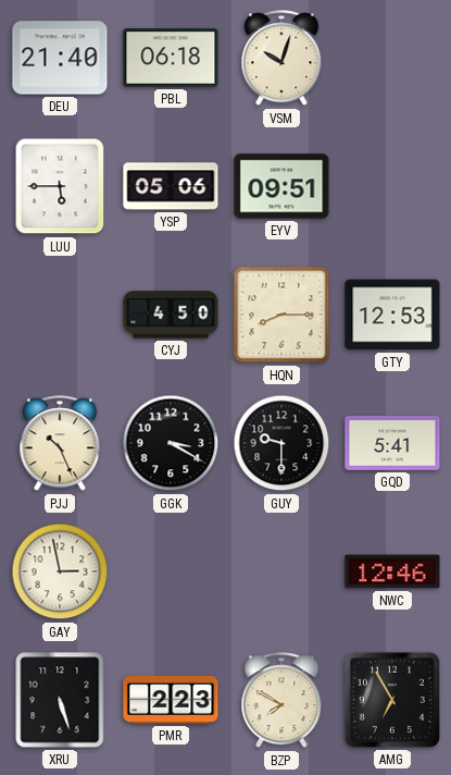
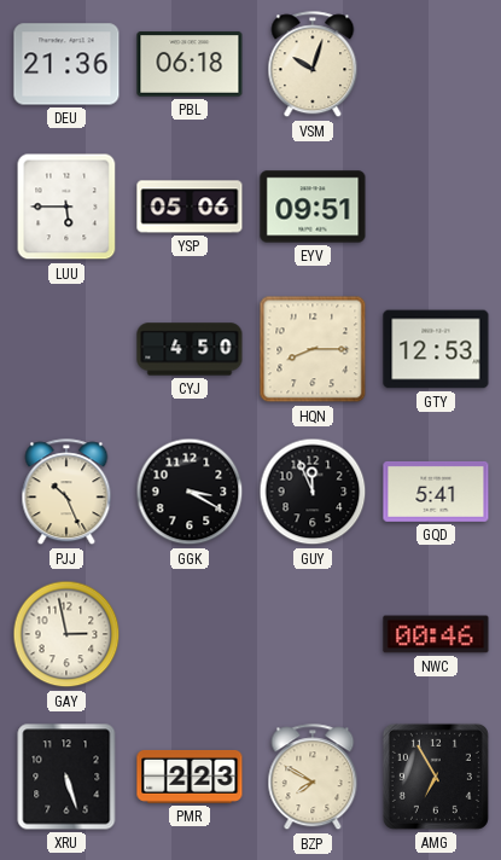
DEU: 21:40 -> 21:36
GUY: 9:30 -> 11:56
NWC: 12:46 -> 00:46
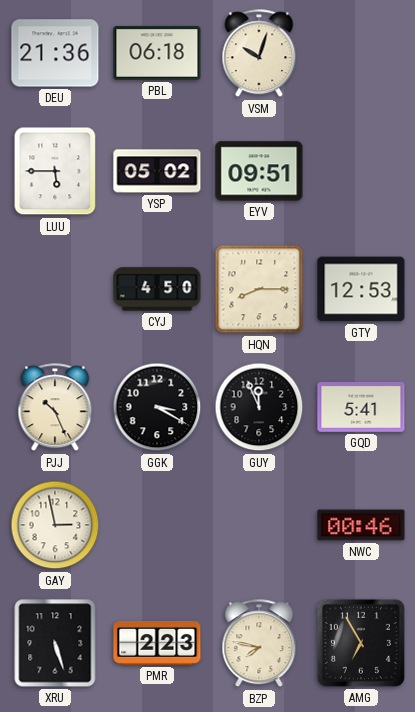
YSP: 05:06 -> 05:02
BZP: 7:50 -> 7:47
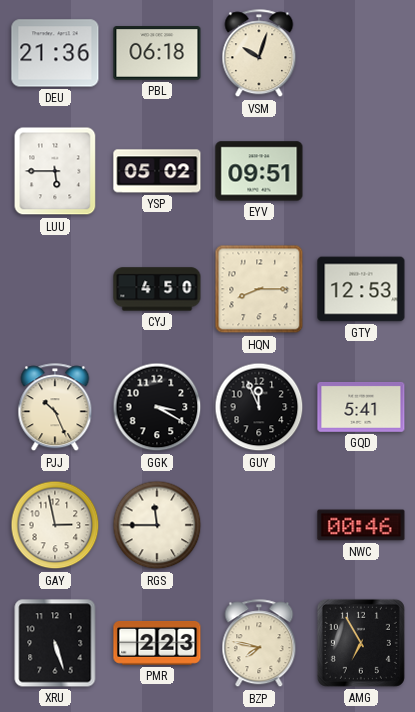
RGS: none -> 11:45
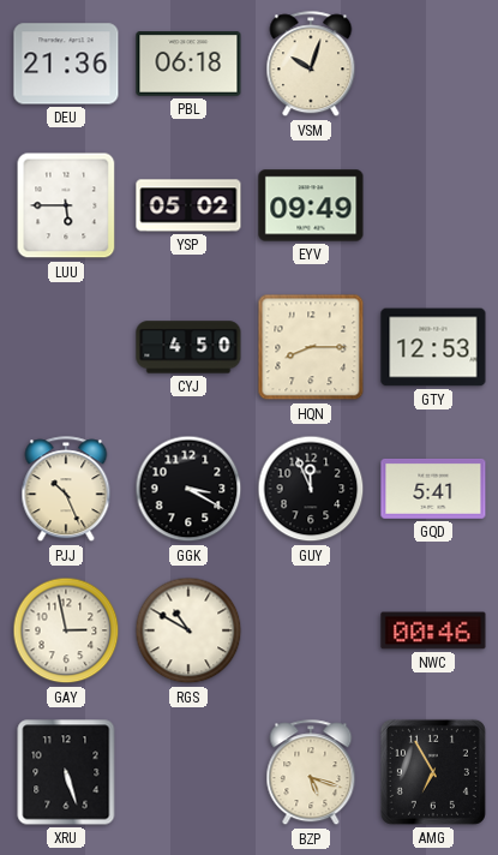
EYV: 09:51 -> 09:49
RGS: 11:45 -> 10:50
PMR: 2:23 -> none
BZP: 7:47 -> 5:18
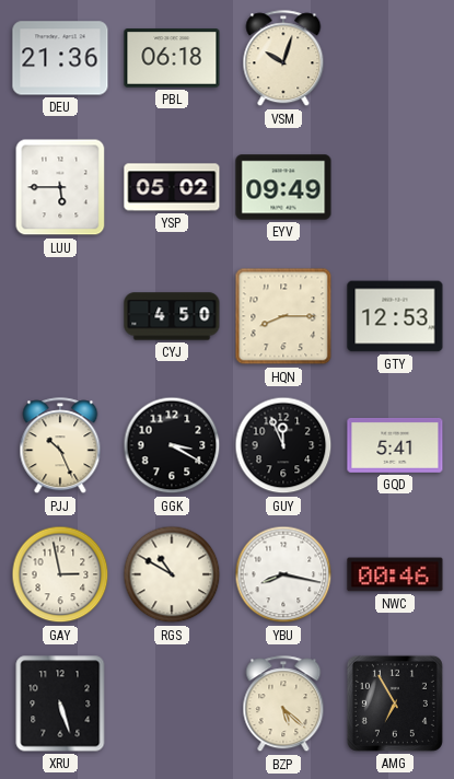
YBU: none -> 8:17
BZP: 5:18 -> 5:22
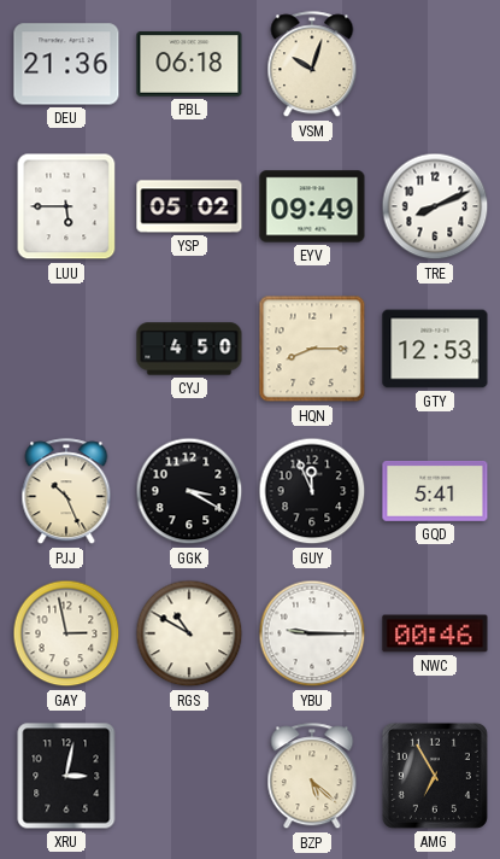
TRE: none -> 8:11
YBU: 8:17 -> 9:15
XRU: 5:27 -> 3:02
